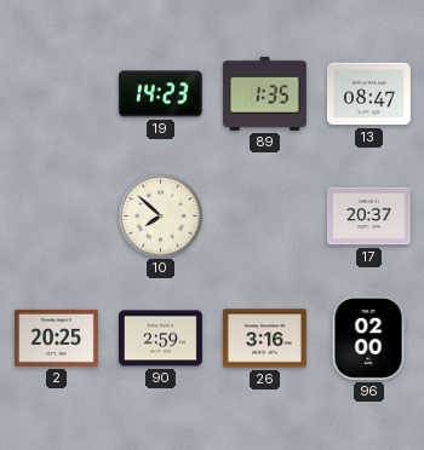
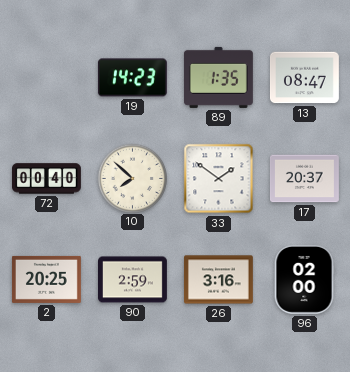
72: none -> 00:40
33: none -> 1:51
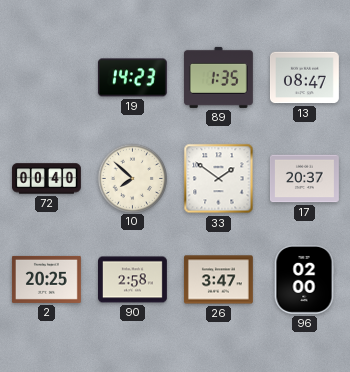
90: 2:59 -> 2:58
26: 3:16 -> 3:47
